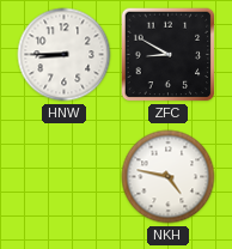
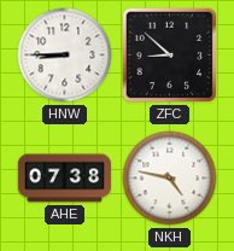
ZFC: 8:50 -> 8:52
AHE: none -> 07:38
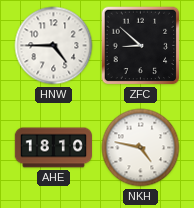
HNW: 8:45 -> 4:45
AHE: 07:38 -> 18:10
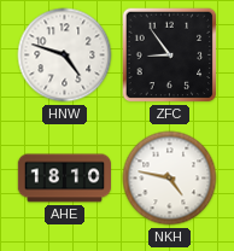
HNW: 4:45 -> 4:48
ZFC: 8:52 -> 8:54
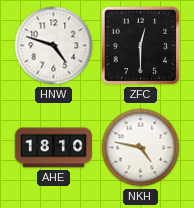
ZFC: 8:54 -> 12:30
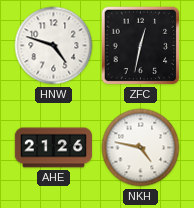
ZFC: 12:30 -> 12:32
AHE: 18:10 -> 21:26
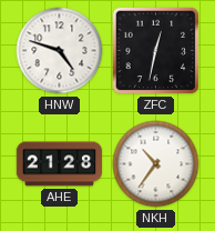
AHE: 21:26 -> 21:28
NKH: 4:47 -> 10:36
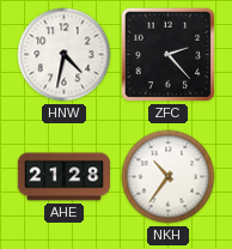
HNW: 4:48 -> 4:32
ZFC: 12:32 -> 2:23
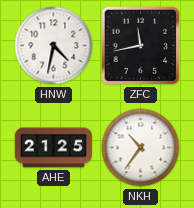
ZFC: 2:23 -> 11:43
AHE: 21:28 -> 21:25
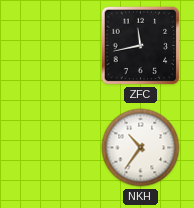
HNW: 4:32 -> none
AHE: 21:25 -> none
